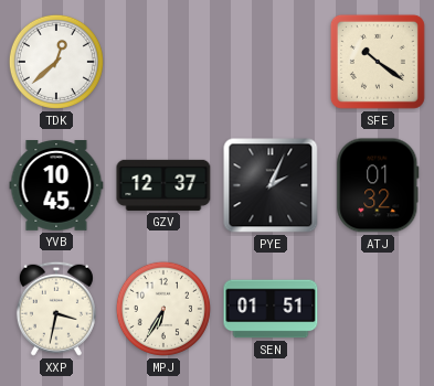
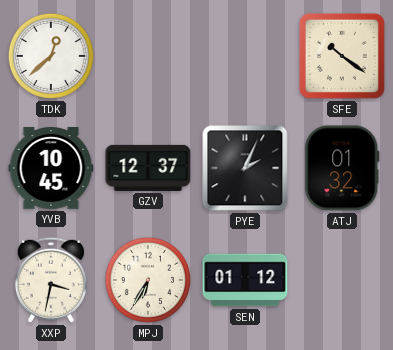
SEN: 01:51 -> 01:12
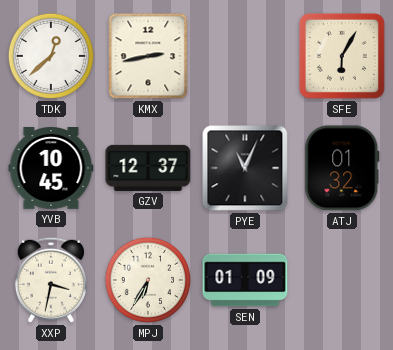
KMX: none -> 2:43
SFE: 10:21 -> 6:05
PYE: 2:04 -> 11:04
SEN: 01:12 -> 01:09
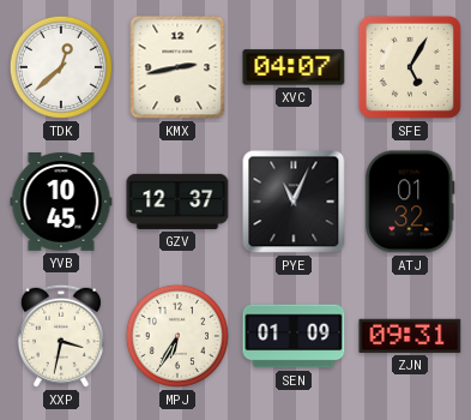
XVC: none -> 04:07
SFE: 6:05 -> 5:05
ZJN: none -> 09:31
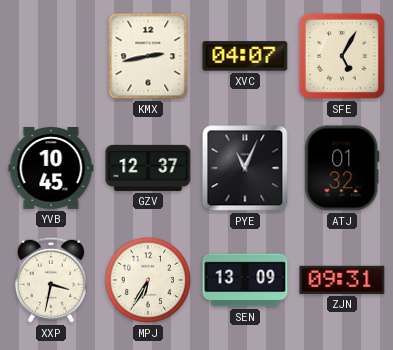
TDK: 12:38 -> none
SEN: 01:09 -> 13:09
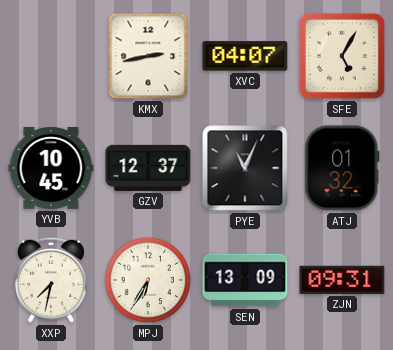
XXP: 3:32 -> 7:32
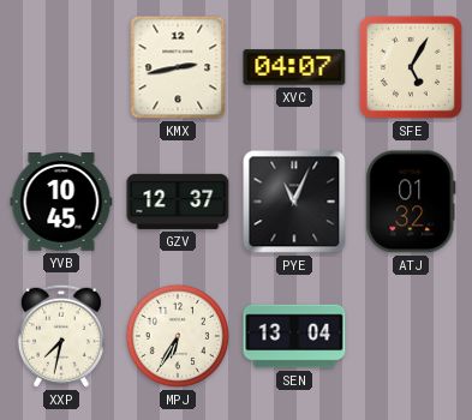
SEN: 13:09 -> 13:04
ZJN: 09:31 -> none
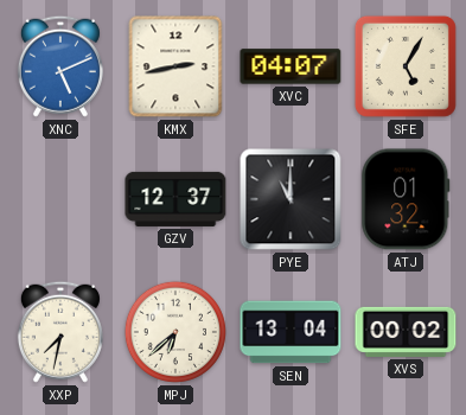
XNC: none -> 5:11
YVB: 10:45 -> none
PYE: 11:04 -> 11:00
MPJ: 6:35 -> 6:38
XVS: none -> 00:02
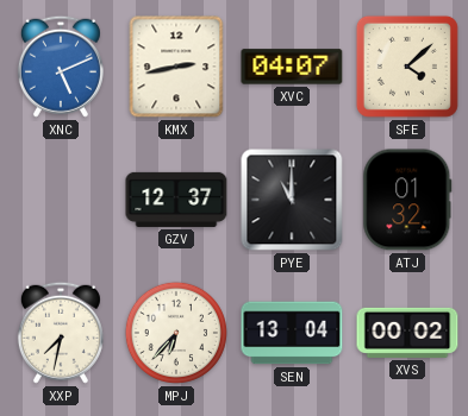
SFE: 5:05 -> 4:08
MPJ: 6:38 -> 6:37
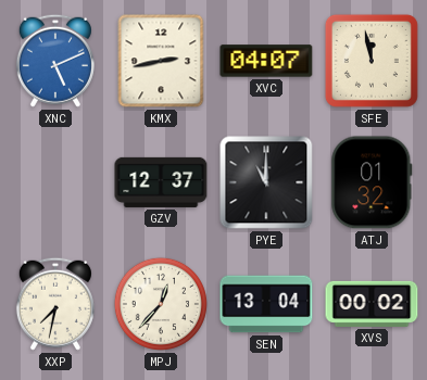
SFE: 4:08 -> 11:58
MPJ: 6:37 -> 12:37
